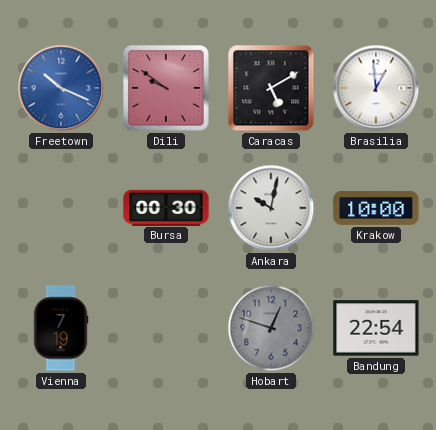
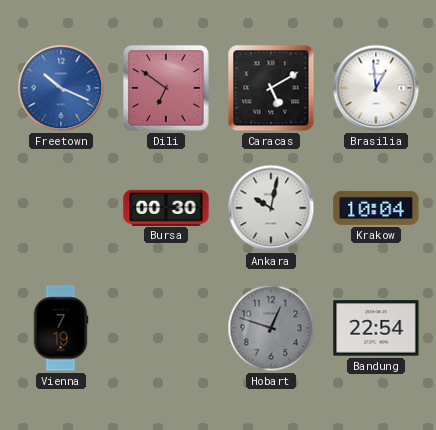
Dili: 9:51 -> 6:51
Krakow: 10:00 -> 10:04
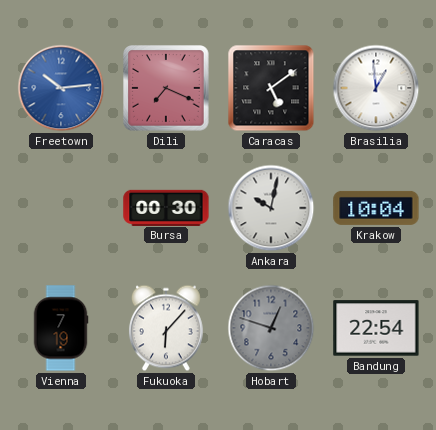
Freetown: 10:19 -> 10:14
Dili: 6:51 -> 7:19
Caracas: 5:10 -> 5:09
Fukuoka: none -> 6:07
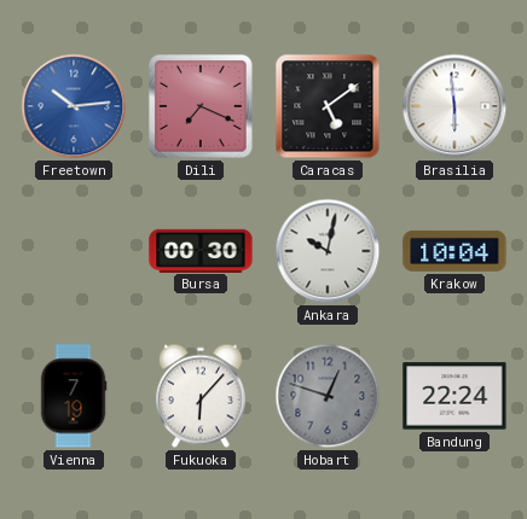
Brasilia: 12:59 -> 5:59
Bandung: 22:54 -> 22:24
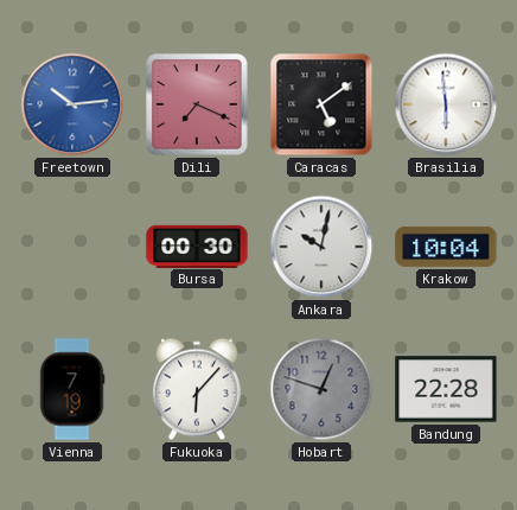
Bandung: 22:24 -> 22:28
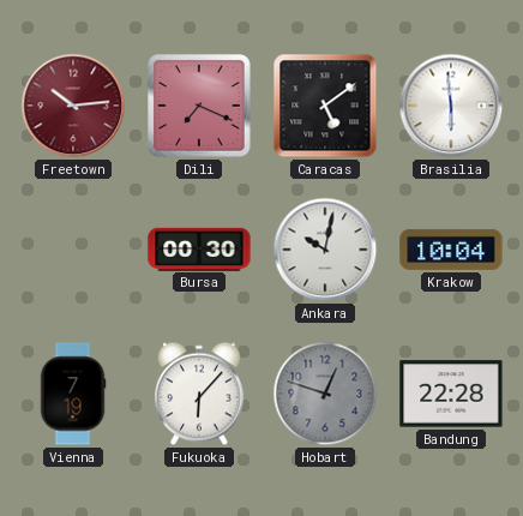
Freetown dial: blue -> burgundy
